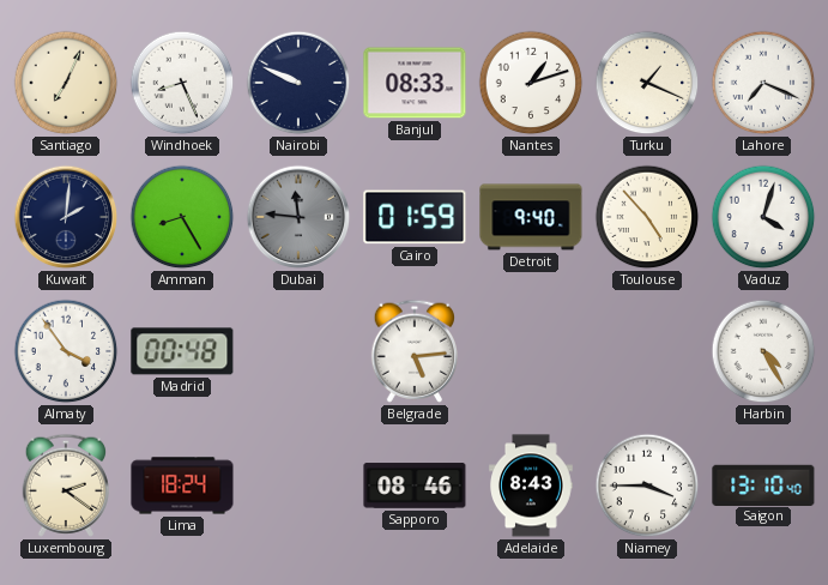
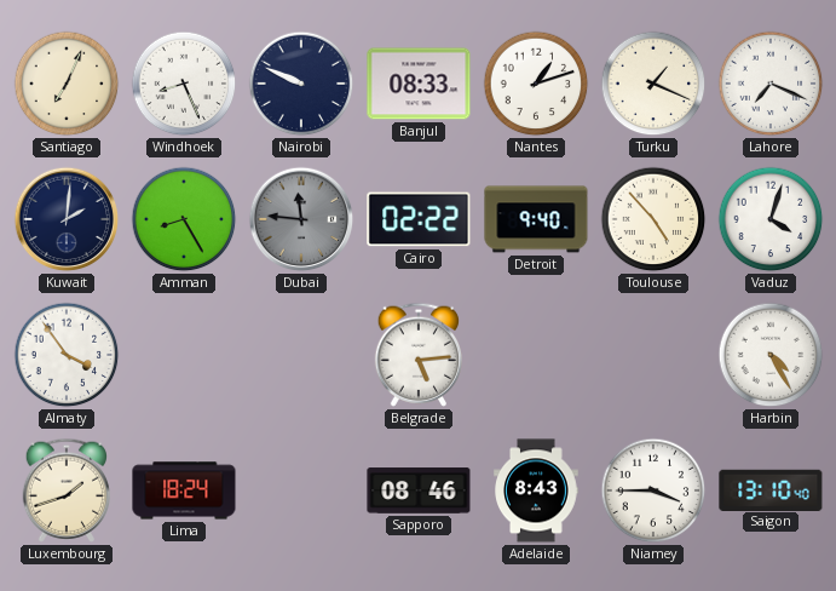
Cairo: 01:59 -> 02:22
Madrid: 00:48 -> none
Luxembourg: 2:21 -> 1:42
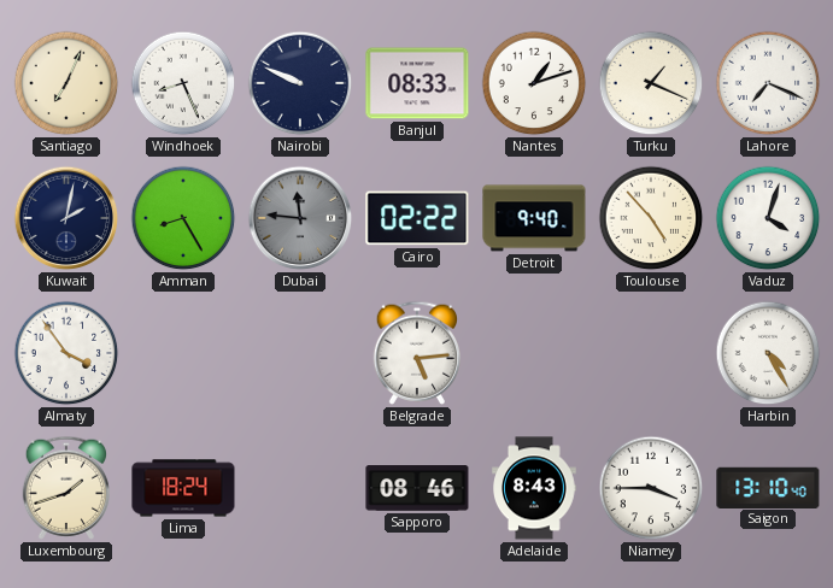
Kuwait: 2:01 -> 2:02
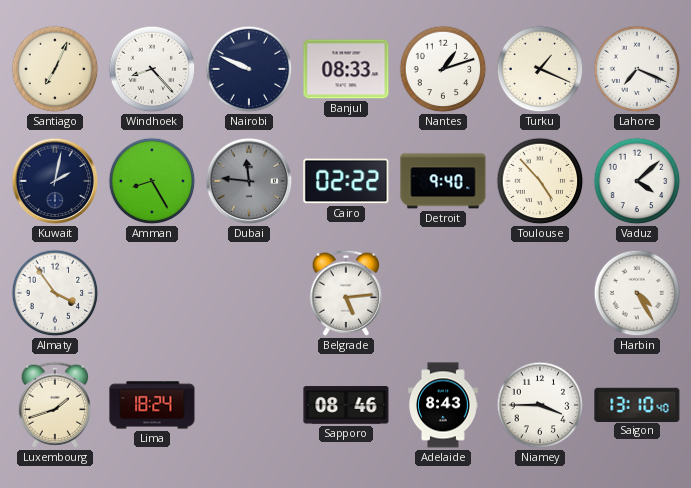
Windhoek: 8:26 -> 8:23
Vaduz: 4:03 -> 4:08
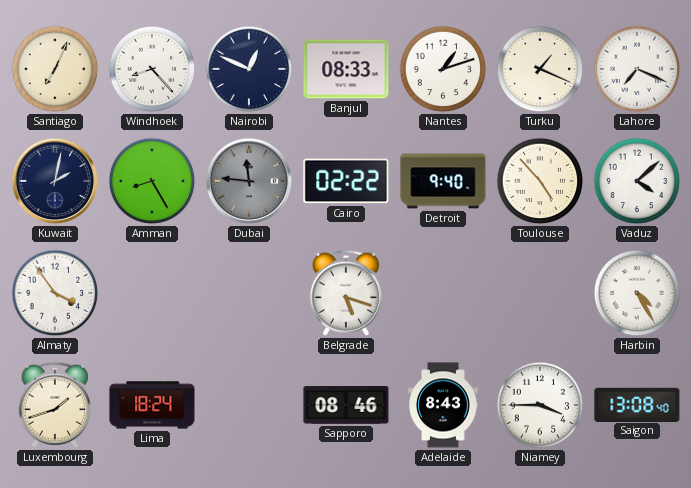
Nairobi: 9:49 -> 12:49
Belgrade: 5:14 -> 5:18
Saigon: 13:10 -> 13:08
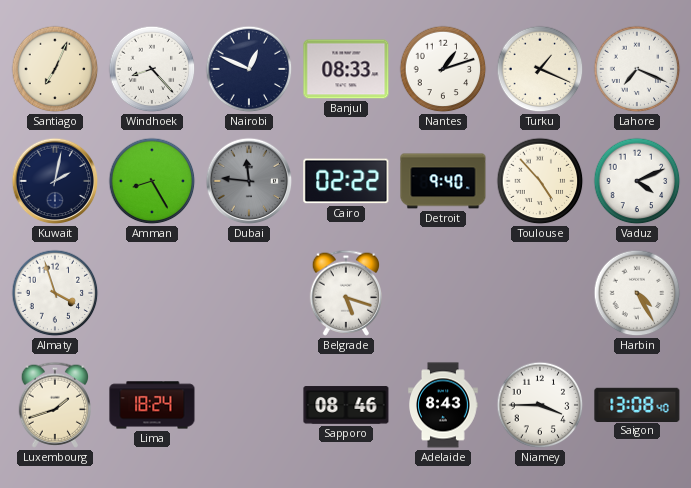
Vaduz: 4:08 -> 4:11
Almaty: 3:54 -> 3:57
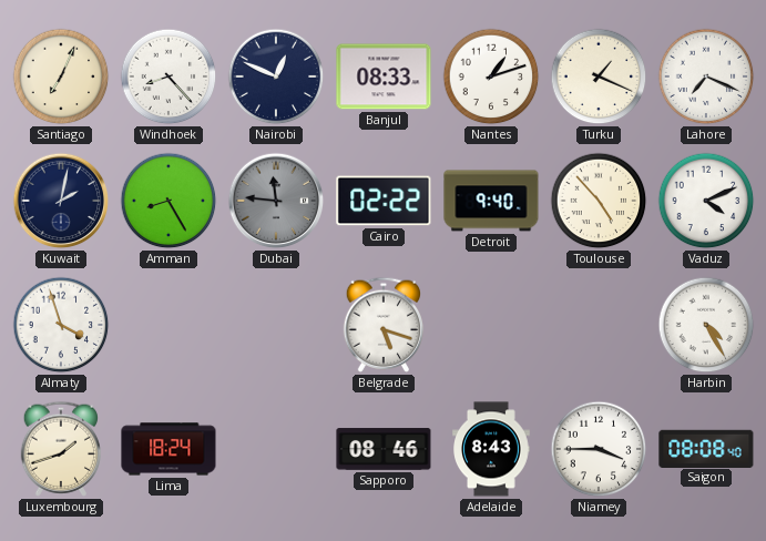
Saigon: 13:08 -> 08:08
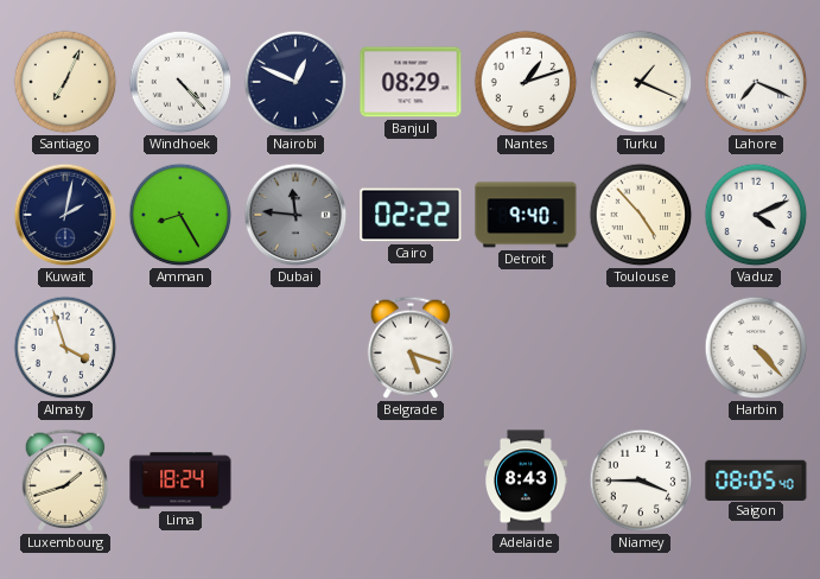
Windhoek: 8:23 -> 4:23
Banjul: 08:33 -> 08:29
Harbin: 4:25 -> 4:23
Sapporo: 08:46 -> none
Saigon: 08:08 -> 08:05
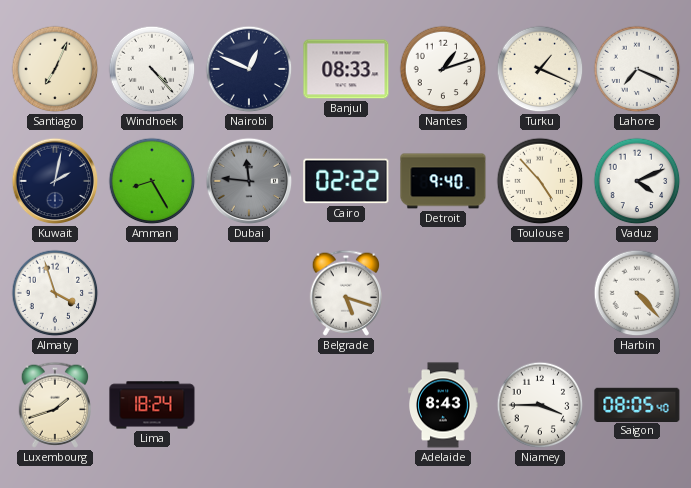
Banjul: 08:29 -> 08:33
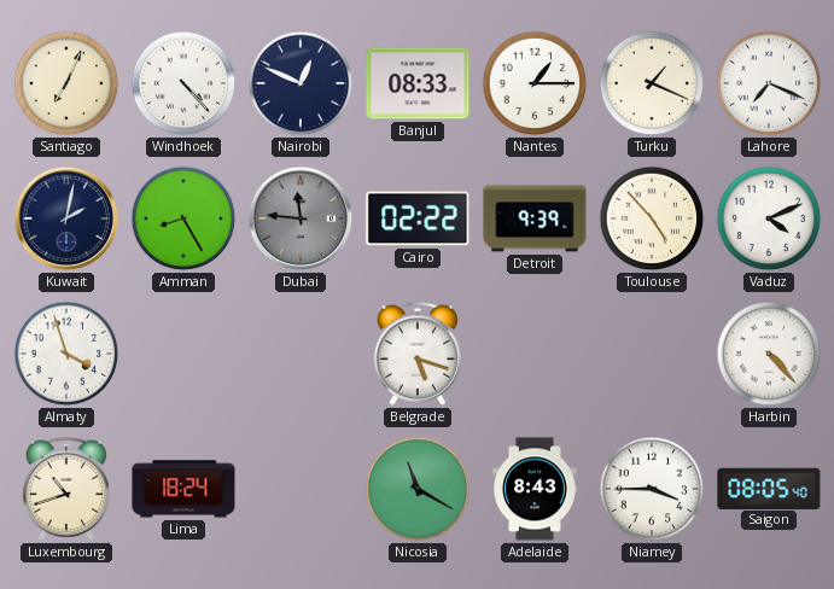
Nantes: 1:12 -> 1:15
Detroit: 9:40 -> 9:39
Luxembourg: 1:42 -> 10:42
Nicosia: none -> 11:20
